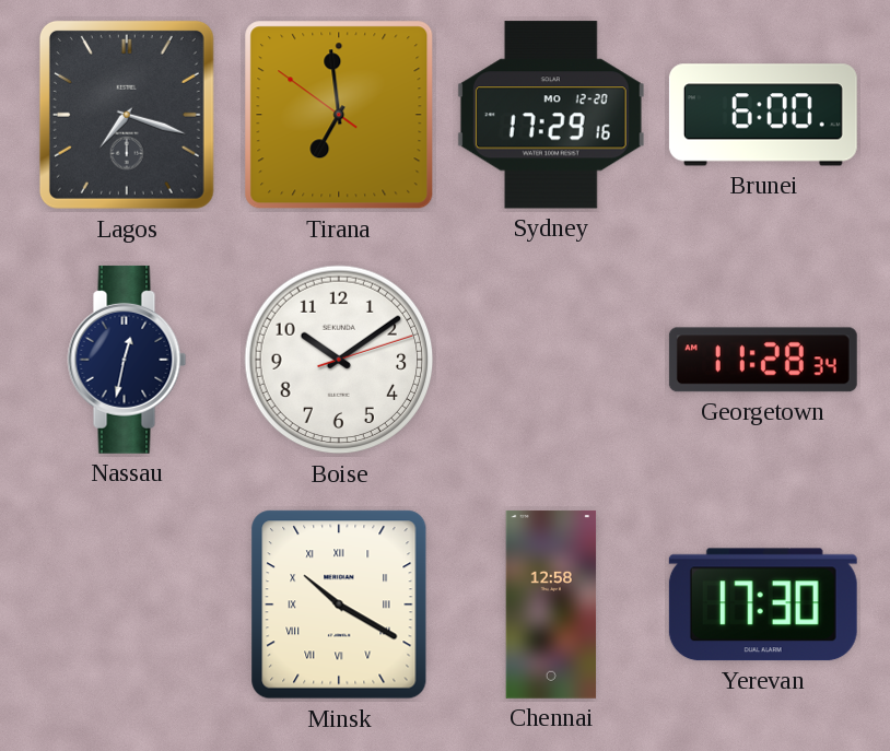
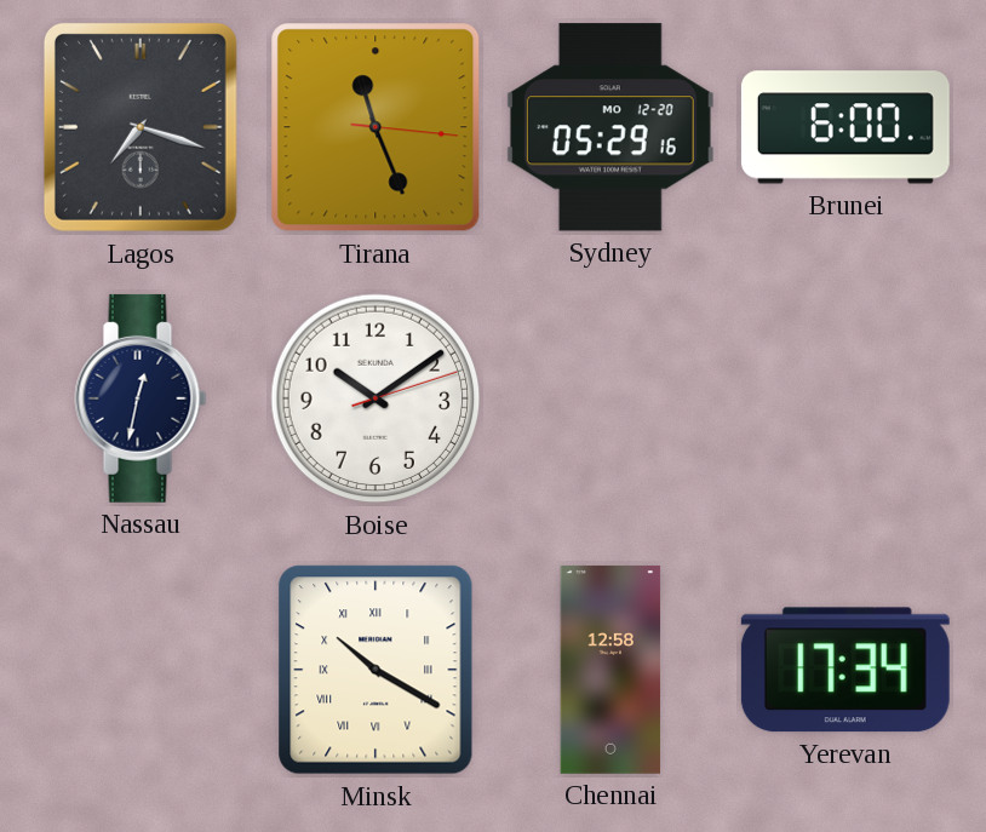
Tirana: 6:58 -> 11:26
Sydney: 17:29 -> 05:29
Georgetown: 11:28 -> none
Yerevan: 17:30 -> 17:34
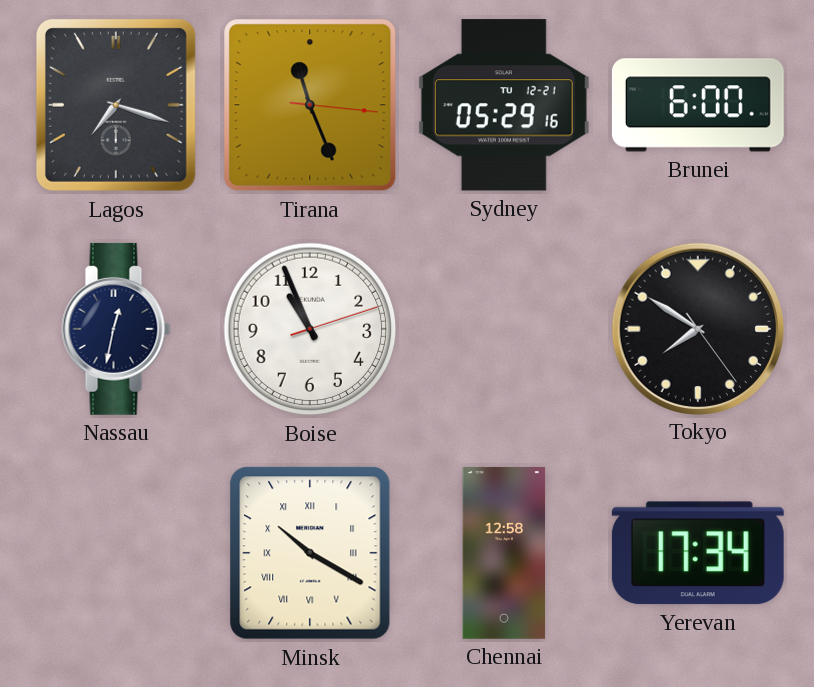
Sydney date: MO 12-20 -> TU 12-21
Boise: 10:09 -> 10:56
Tokyo: none -> 7:50
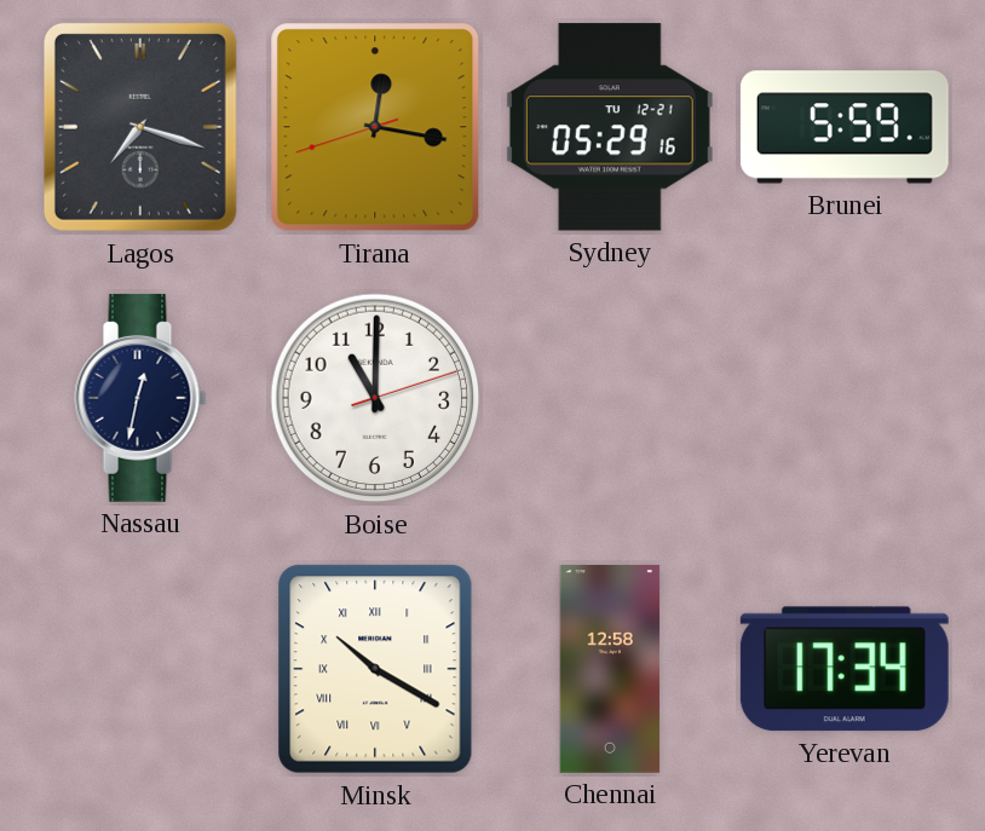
Tirana: 11:26 -> 12:16
Brunei: 6:00 -> 5:59
Boise: 10:56 -> 11:00
Tokyo: 7:50 -> none
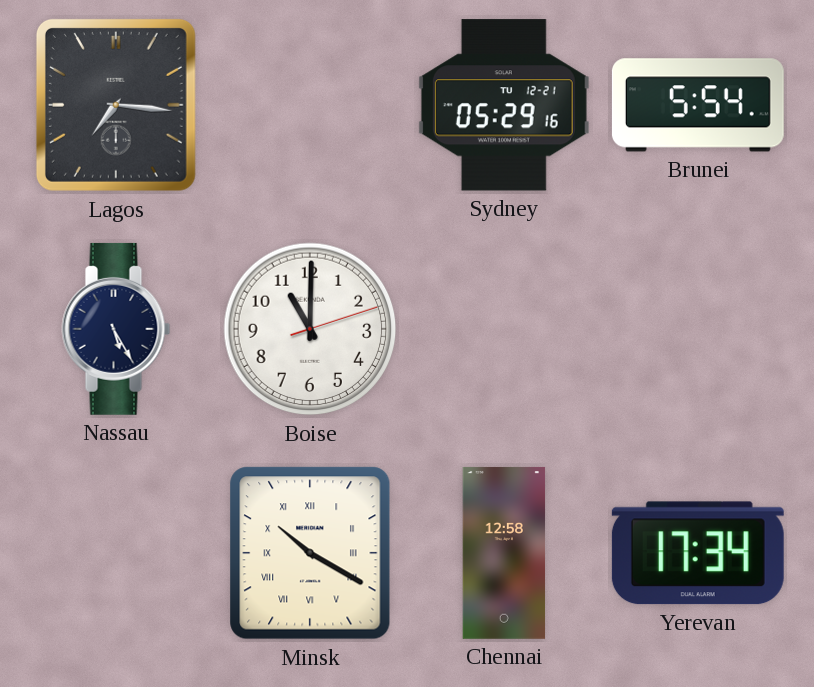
Lagos: 7:18 -> 7:16
Tirana: 12:16 -> none
Brunei: 5:59 -> 5:54
Nassau: 12:32 -> 5:25
